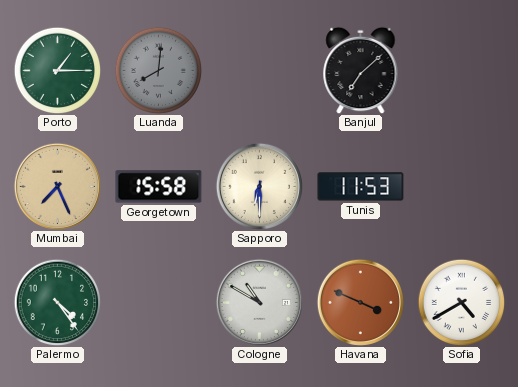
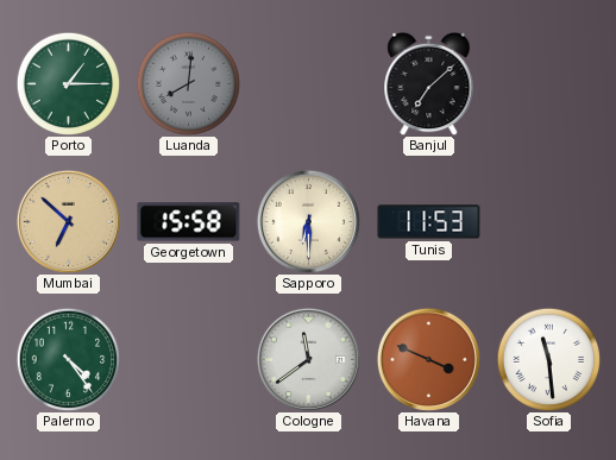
Mumbai: 7:26 -> 6:52
Cologne: 10:50 -> 11:39
Sofia: 4:40 -> 11:29
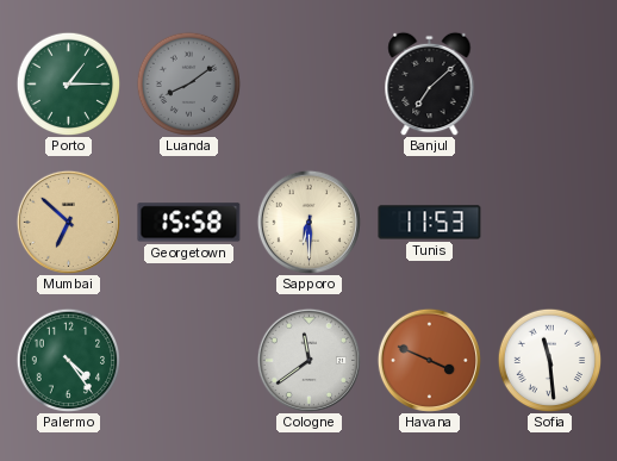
Luanda: 8:01 -> 8:09
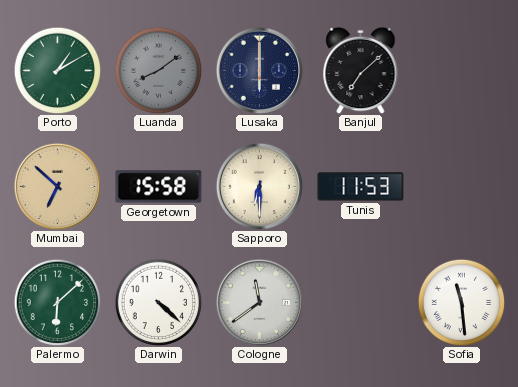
Porto: 1:15 -> 1:10
Lusaka: none -> 6:00
Palermo: 4:24 -> 6:08
Darwin: none -> 4:22
Havana: 3:49 -> none
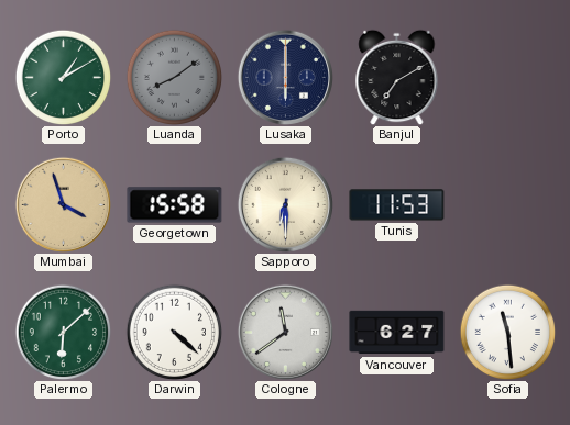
Banjul: 7:08 -> 7:10
Mumbai: 6:52 -> 3:57
Vancouver: none -> 6:27
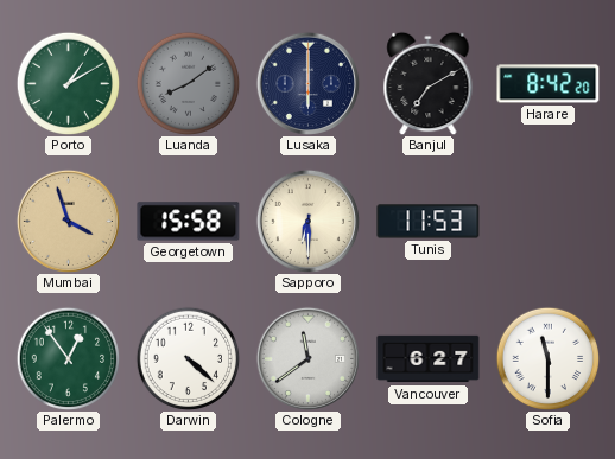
Harare: none -> 8:42
Palermo: 6:08 -> 12:54
Sofia: 11:29 -> 11:30
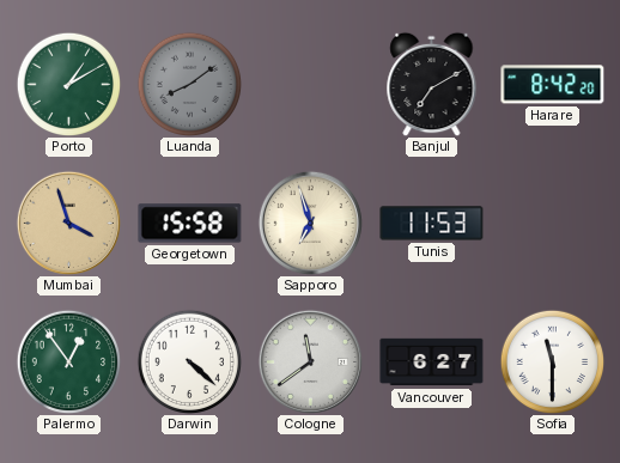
Lusaka: 6:00 -> none
Sapporo: 6:30 -> 6:57
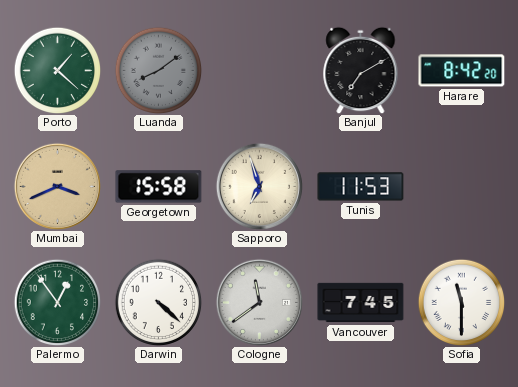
Porto: 1:10 -> 1:22
Mumbai: 3:57 -> 3:41
Vancouver: 6:27 -> 7:45
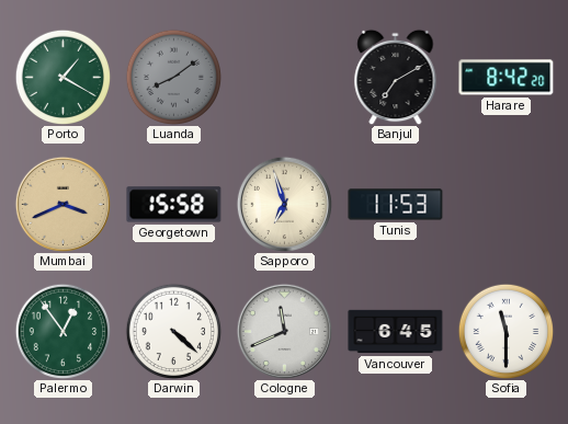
Porto: 1:22 -> 1:20
Cologne: 11:39 -> 11:41
Vancouver: 7:45 -> 6:45
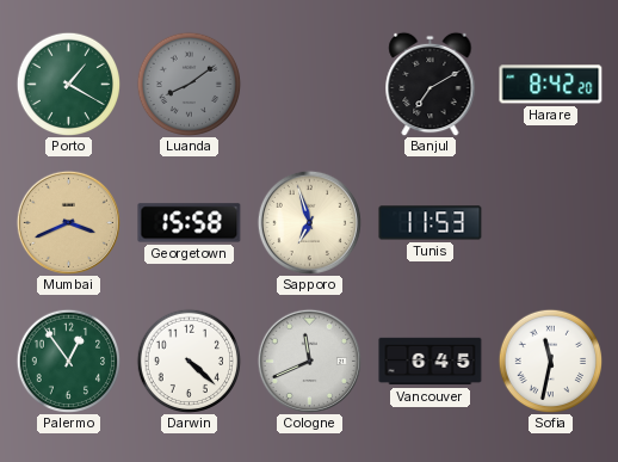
Sofia: 11:30 -> 11:32
